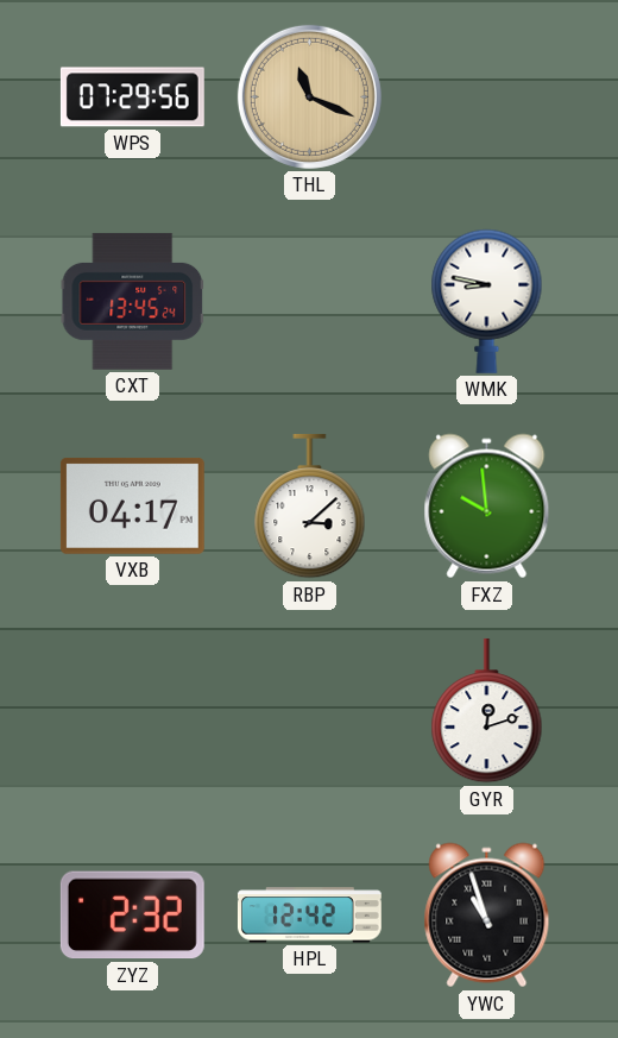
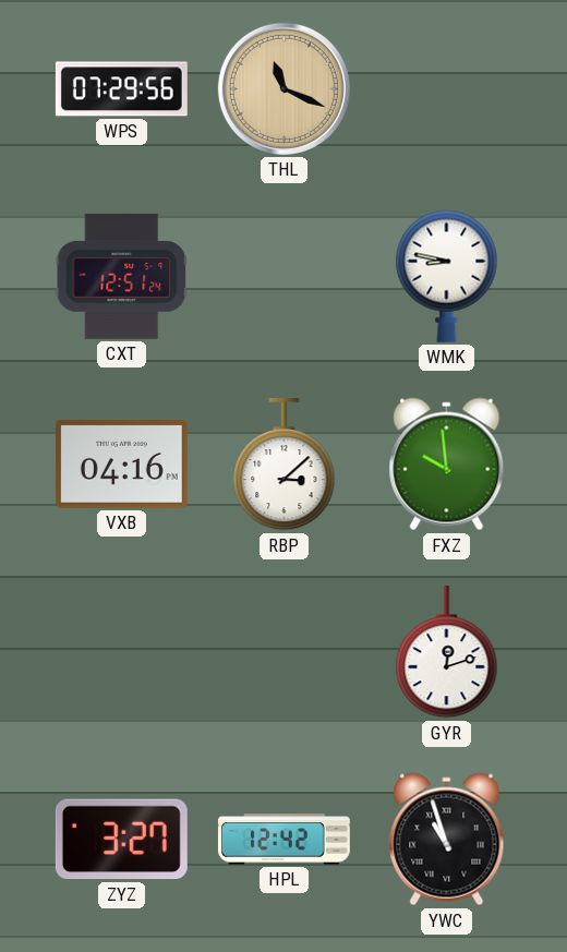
CXT: 13:45 -> 12:51
VXB: 04:17 -> 04:16
ZYZ: 2:32 -> 3:27
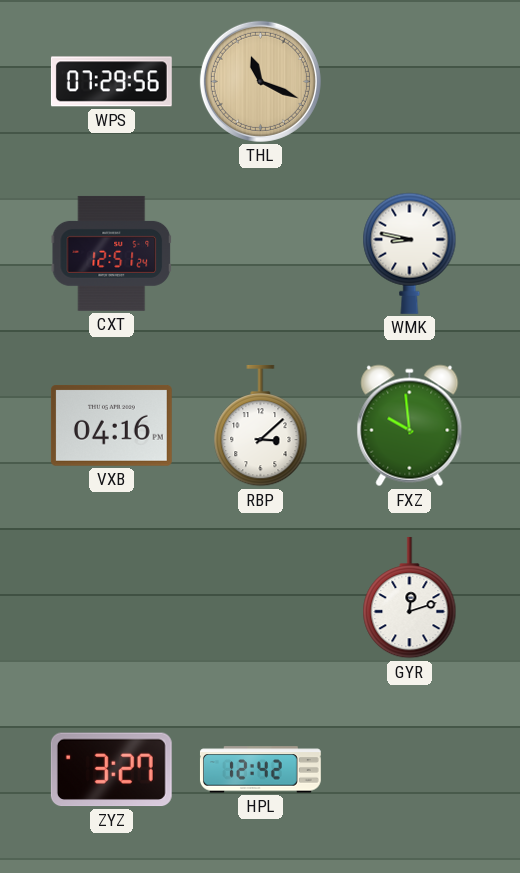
YWC: 10:57 -> none
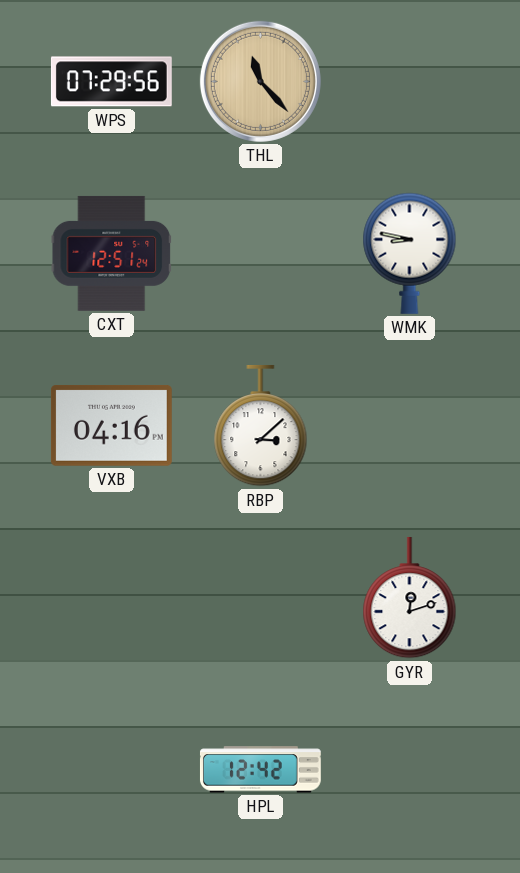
THL: 11:19 -> 11:23
FXZ: 9:59 -> none
ZYZ: 3:27 -> none
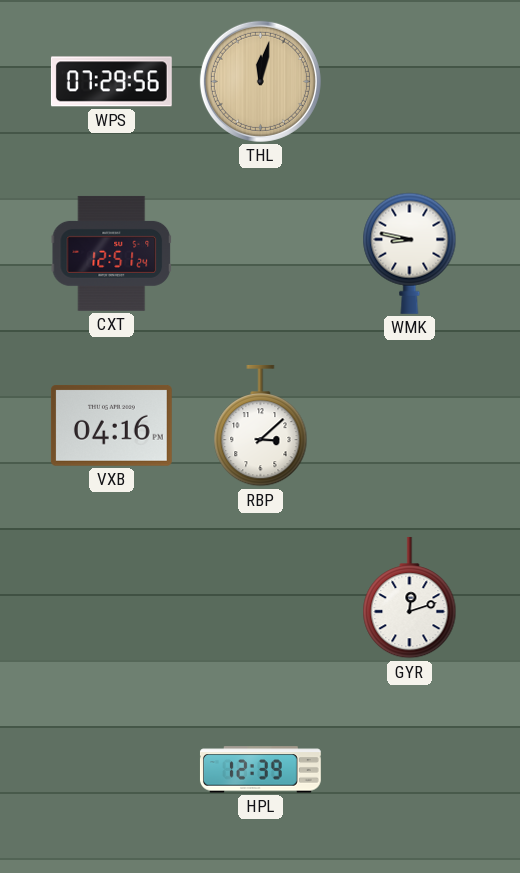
THL: 11:23 -> 12:02
HPL: 12:42 -> 12:39
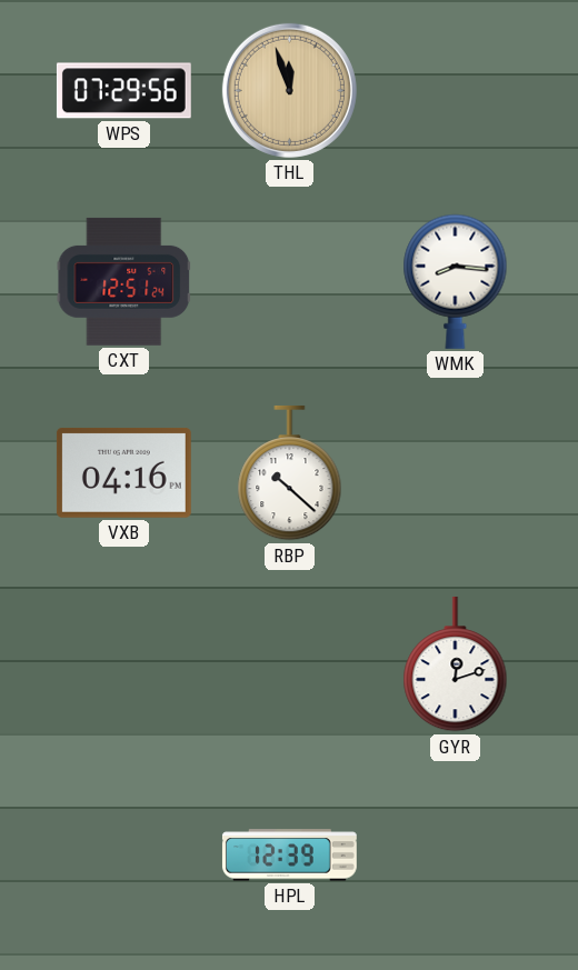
THL: 12:02 -> 11:57
WMK: 8:47 -> 8:16
RBP: 3:08 -> 10:22
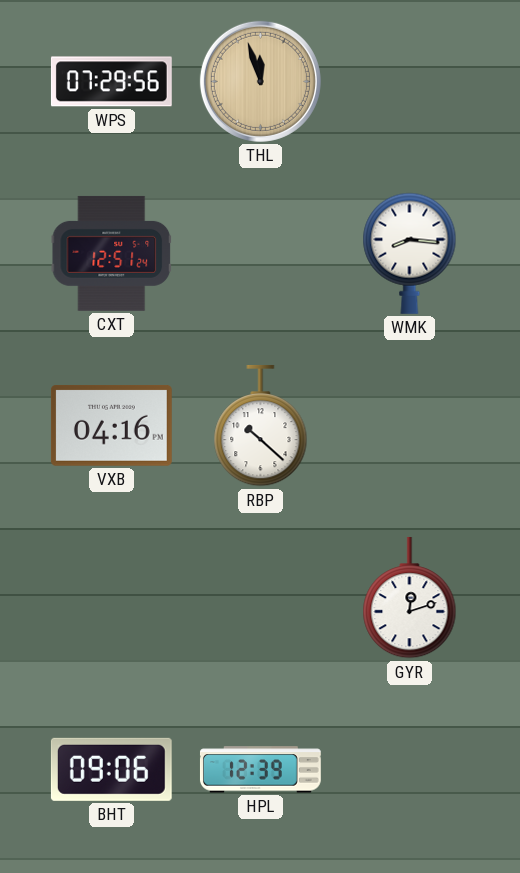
BHT: none -> 09:06
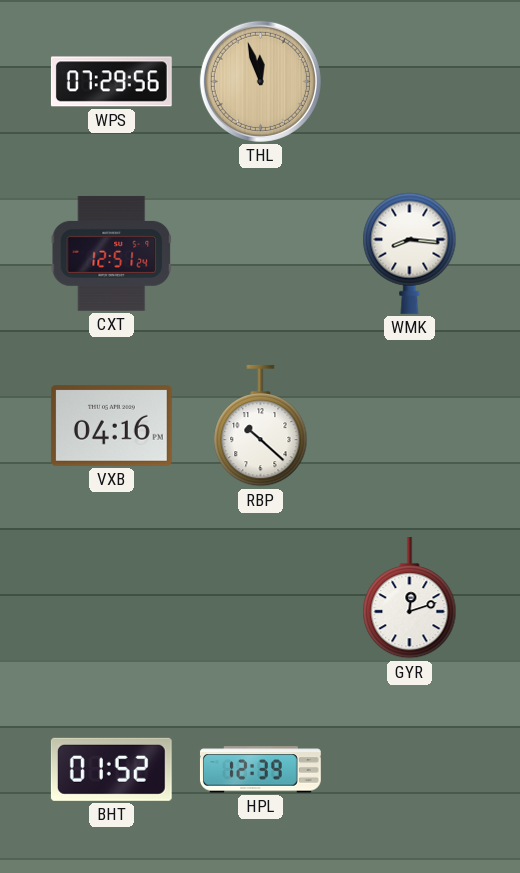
BHT: 09:06 -> 01:52
